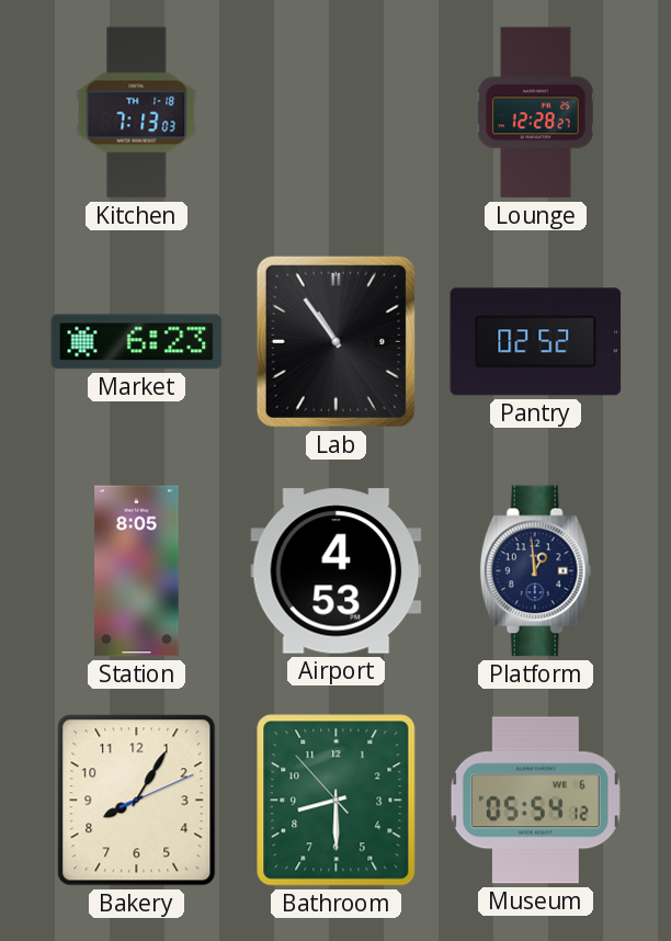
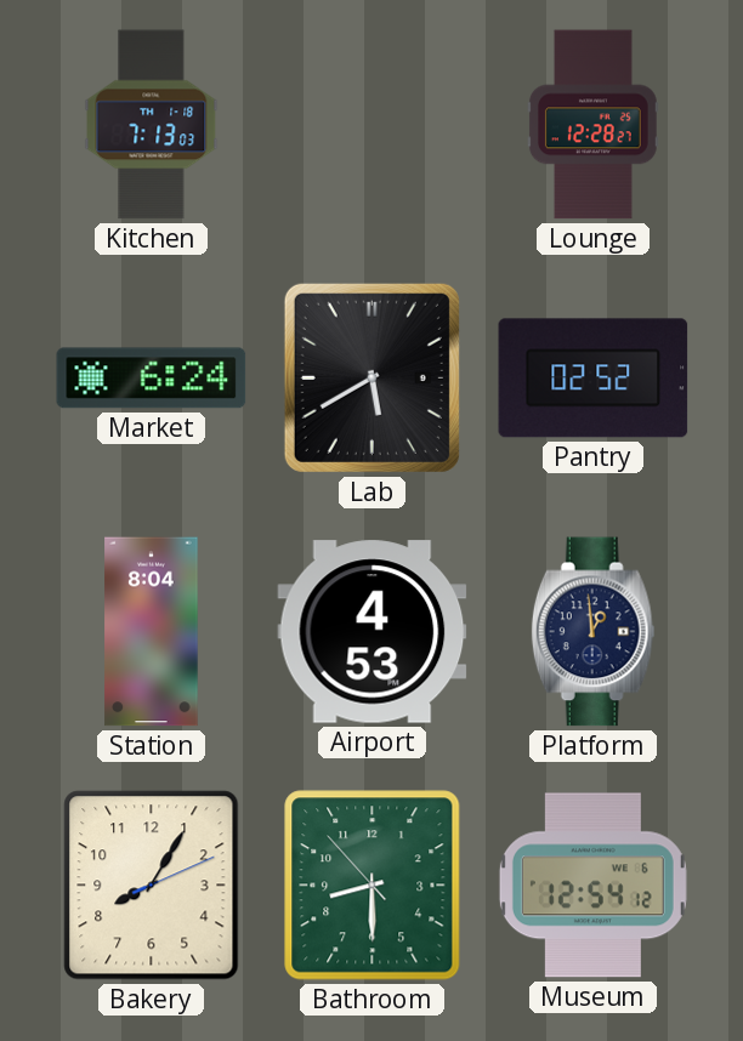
Market: 6:23 -> 6:24
Lab: 10:54 -> 5:40
Station: 8:05 -> 8:04
Museum: 05:54 -> 12:54
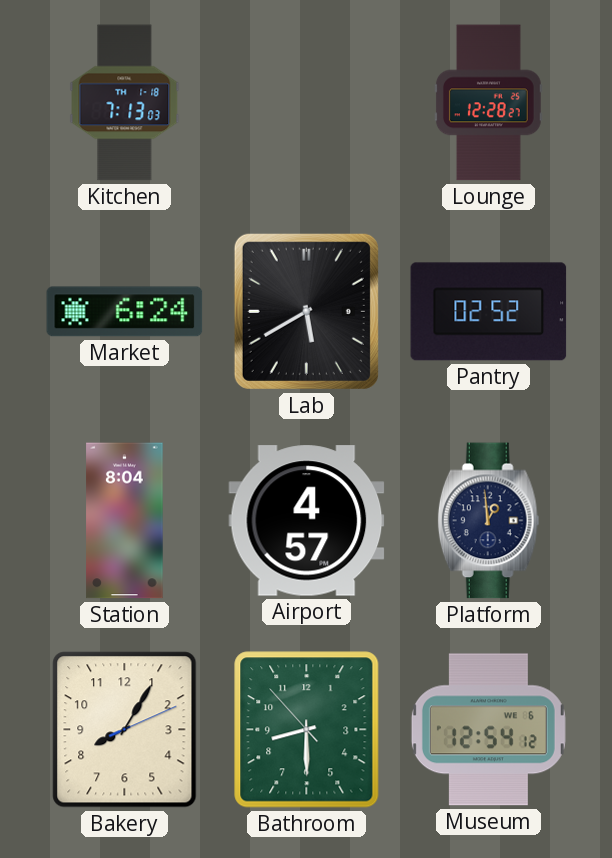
Airport: 4:53 -> 4:57
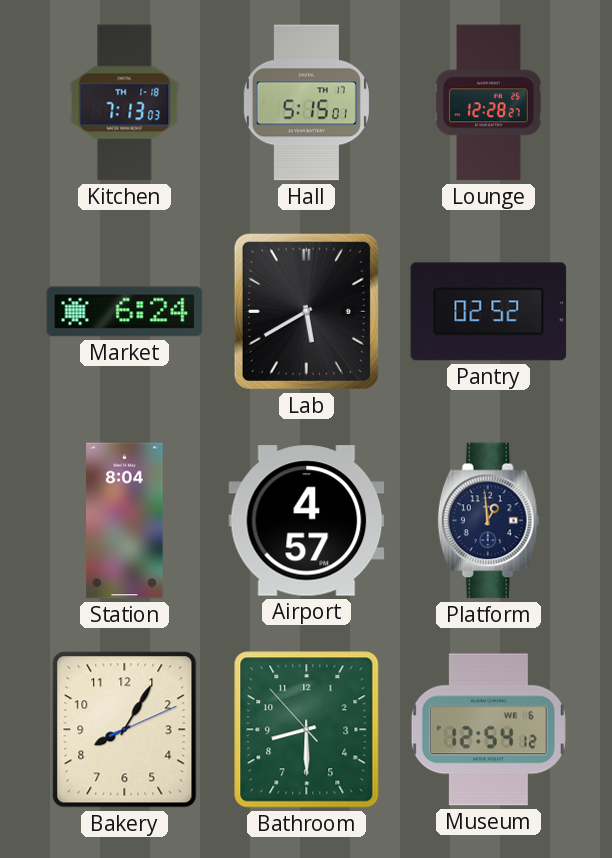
Hall: none -> 5:15
